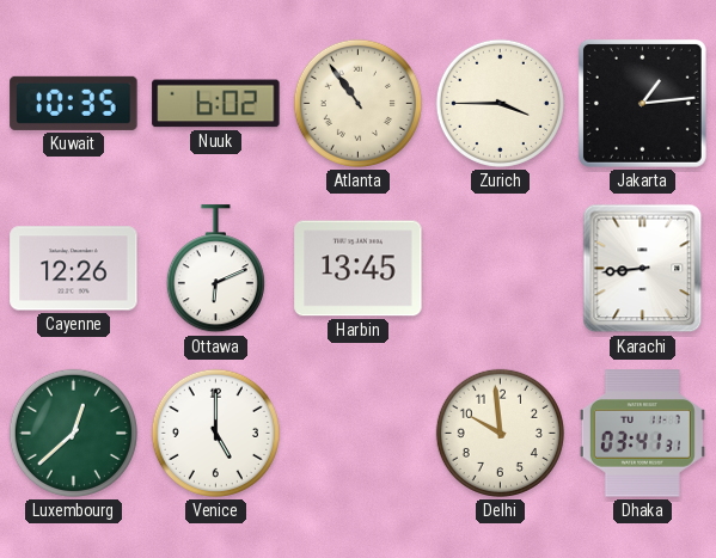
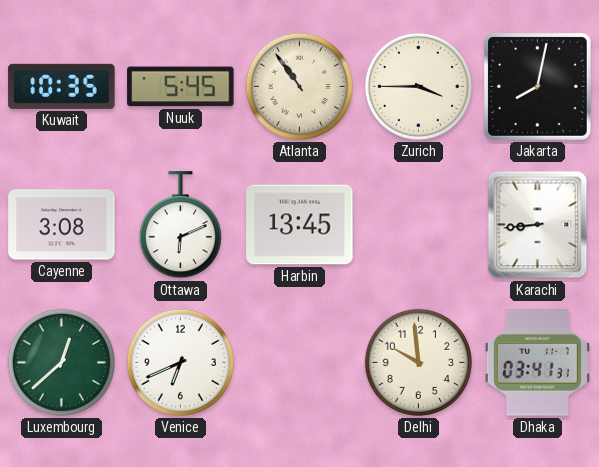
Nuuk: 6:02 -> 5:45
Jakarta: 1:14 -> 8:02
Cayenne: 12:26 -> 3:08
Venice: 5:00 -> 6:41
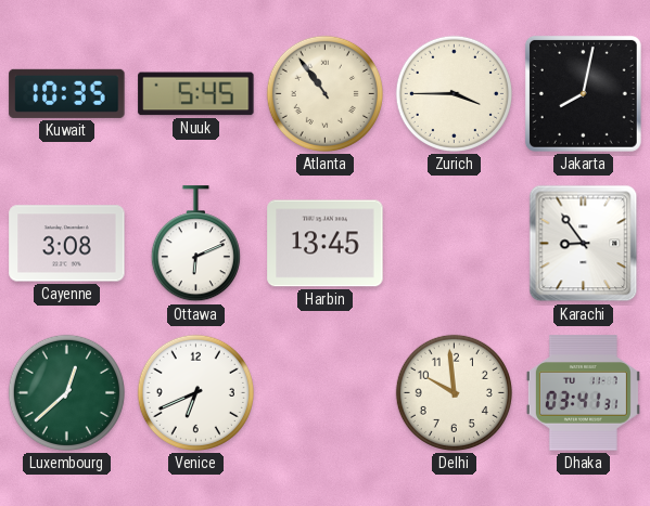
Karachi: 8:44 -> 8:54
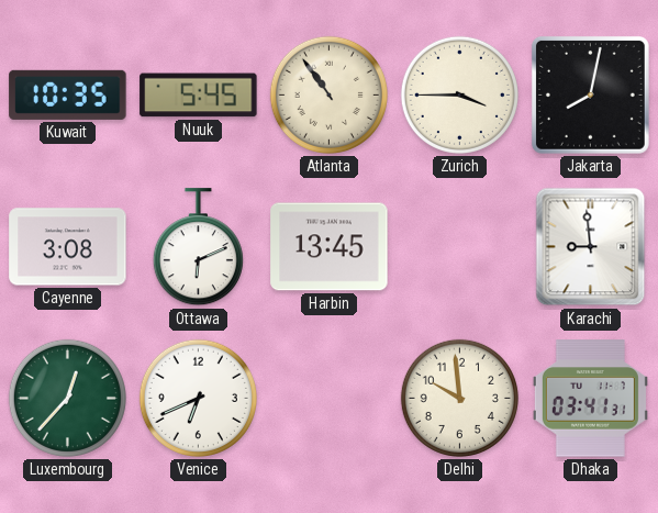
Karachi: 8:54 -> 8:59
Luxembourg: 12:38 -> 12:37
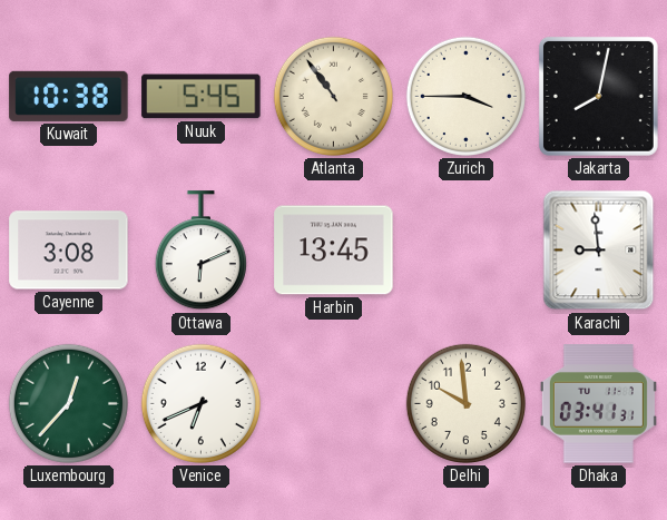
Kuwait: 10:35 -> 10:38
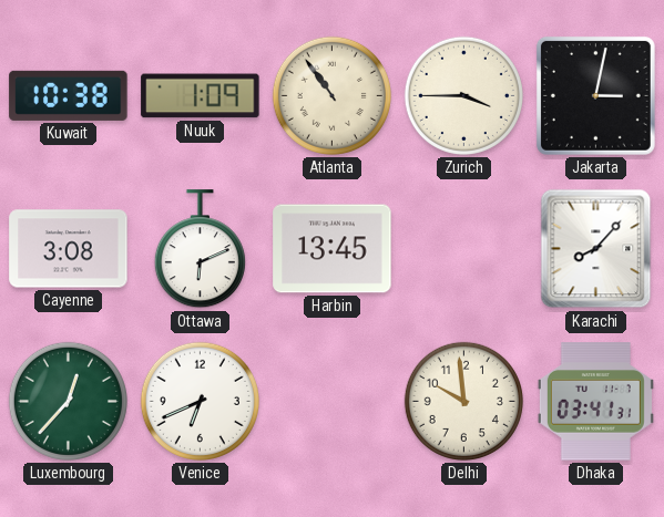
Nuuk: 5:45 -> 1:09
Jakarta: 8:02 -> 3:02
Karachi: 8:59 -> 8:07
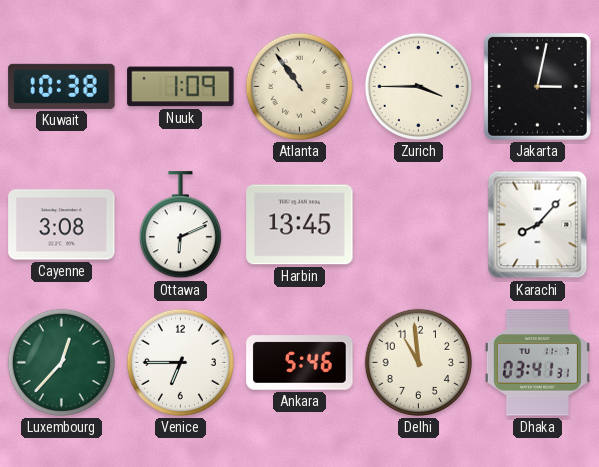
Venice: 6:41 -> 6:45
Ankara: none -> 5:46
Delhi: 9:59 -> 10:59
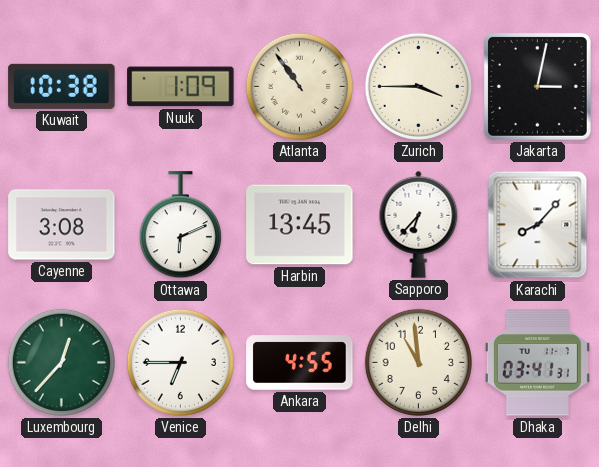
Sapporo: none -> 6:37
Ankara: 5:46 -> 4:55
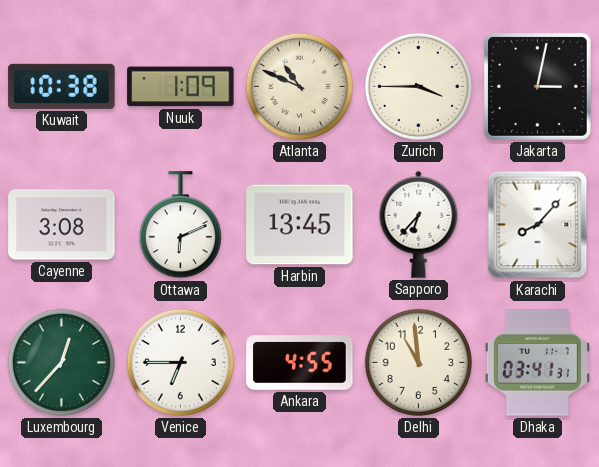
Atlanta: 10:54 -> 10:49
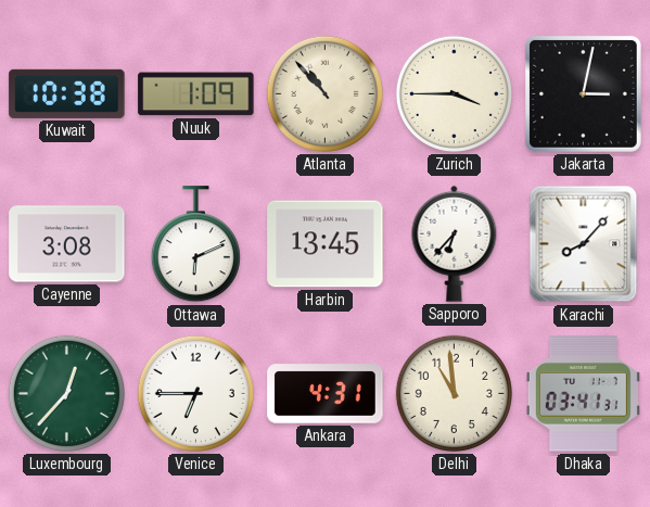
Atlanta: 10:49 -> 10:53
Ankara: 4:55 -> 4:31
